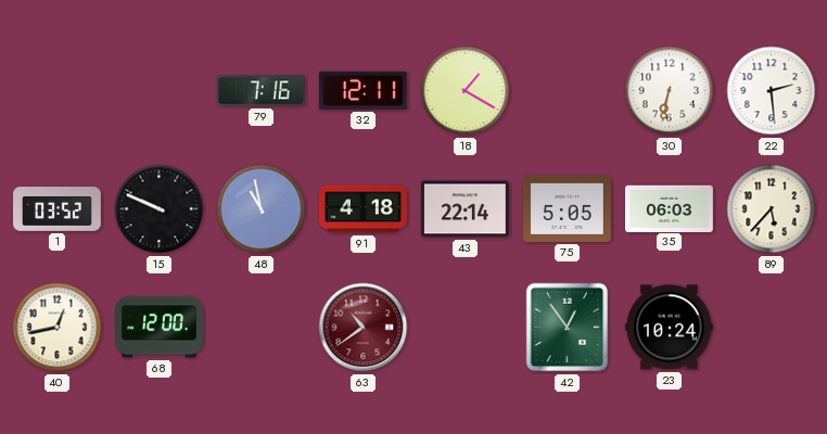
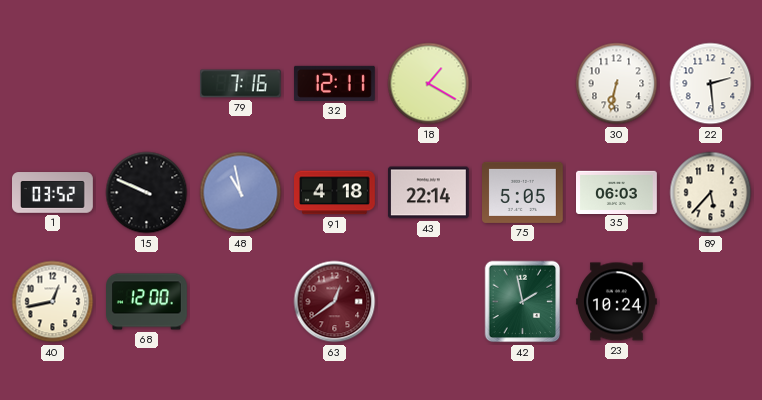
63: 10:39 -> 12:39
42: 12:54 -> 1:58
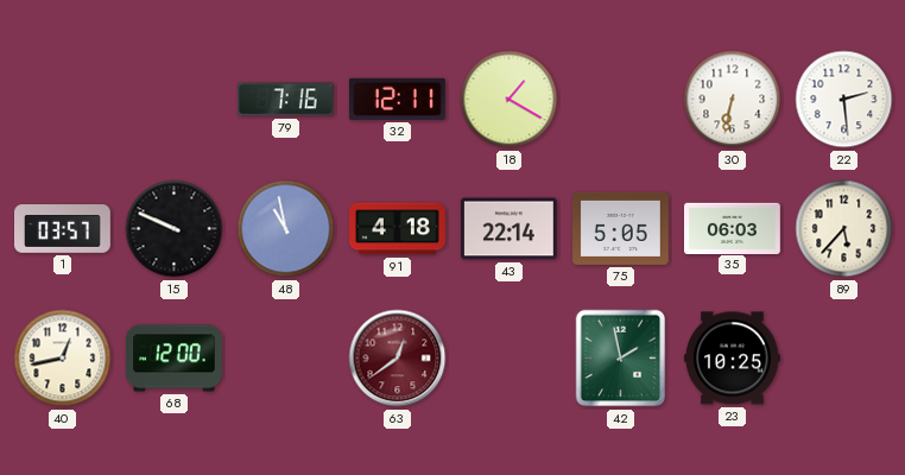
1: 03:52 -> 03:57
23: 10:24 -> 10:25
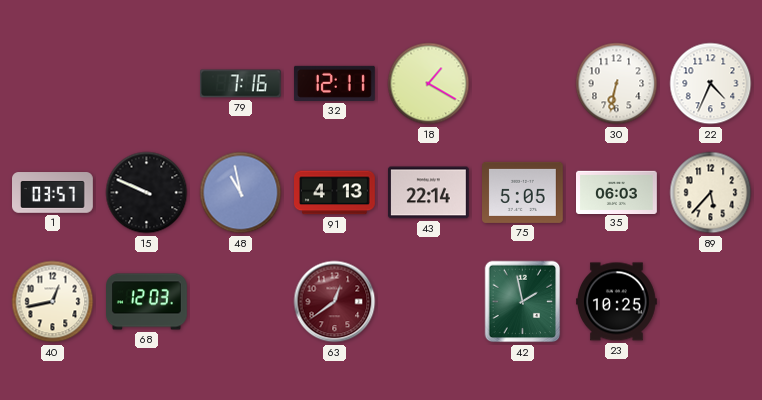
22: 2:29 -> 4:34
91: 4:18 -> 4:13
68: 12:00 -> 12:03
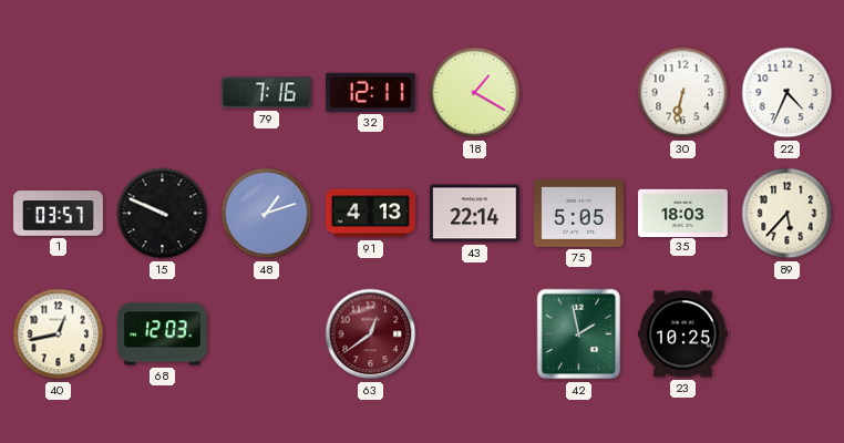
48: 10:58 -> 1:12
35: 06:03 -> 18:03
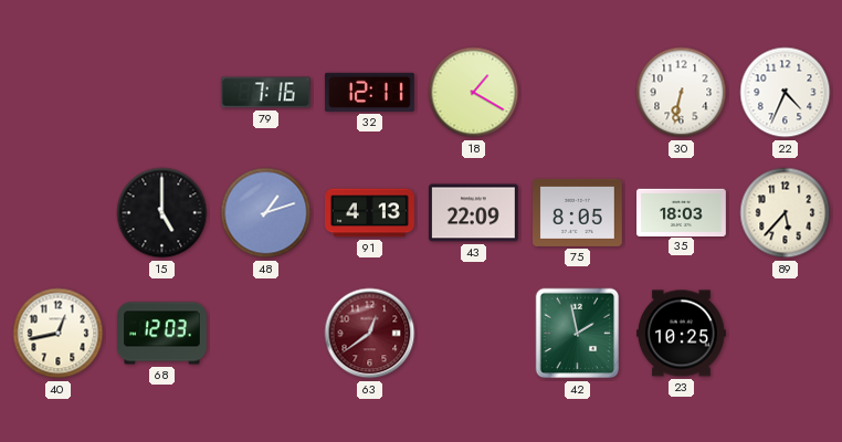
1: 03:57 -> none
15: 9:49 -> 5:00
43: 22:14 -> 22:09
75: 5:05 -> 8:05
